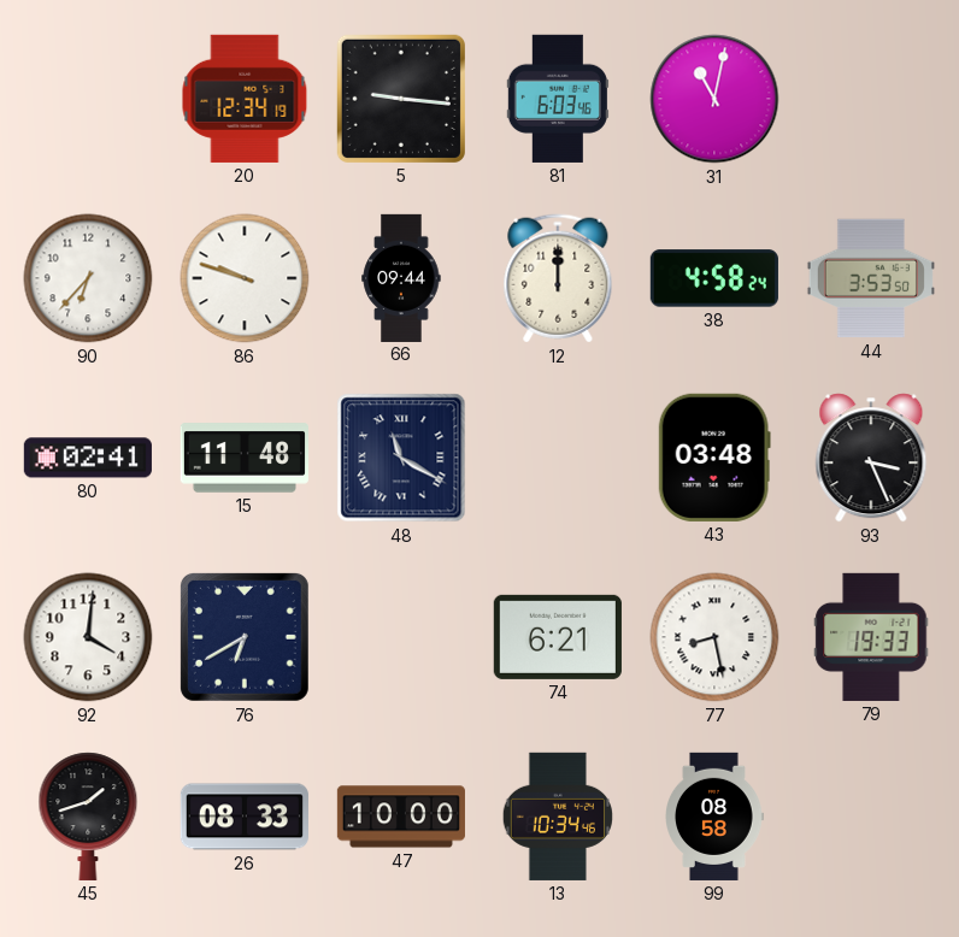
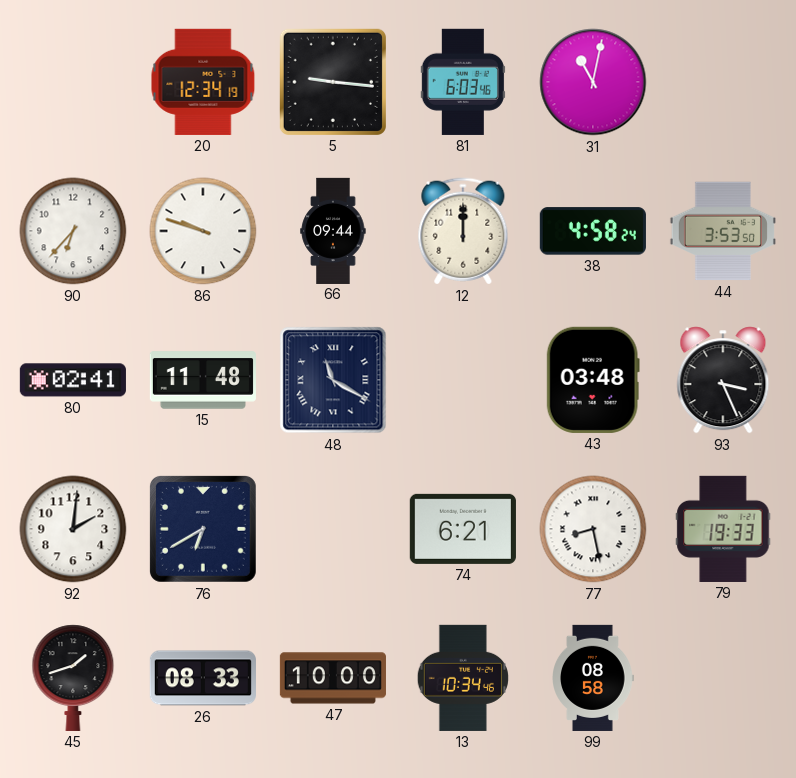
92: 4:01 -> 2:01
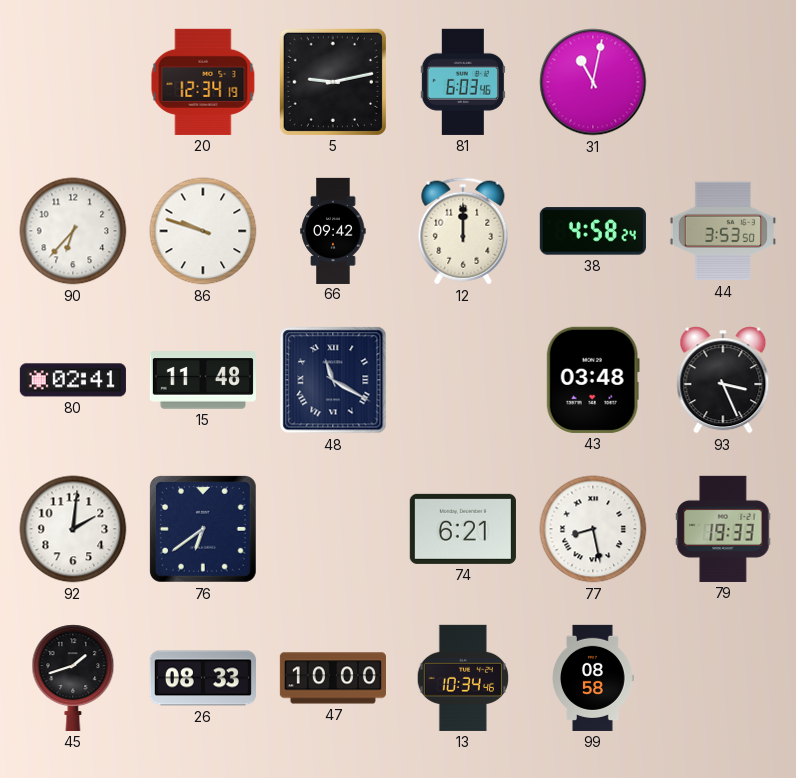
5: 9:16 -> 9:13
66: 09:44 -> 09:42
76: 6:40 -> 6:39
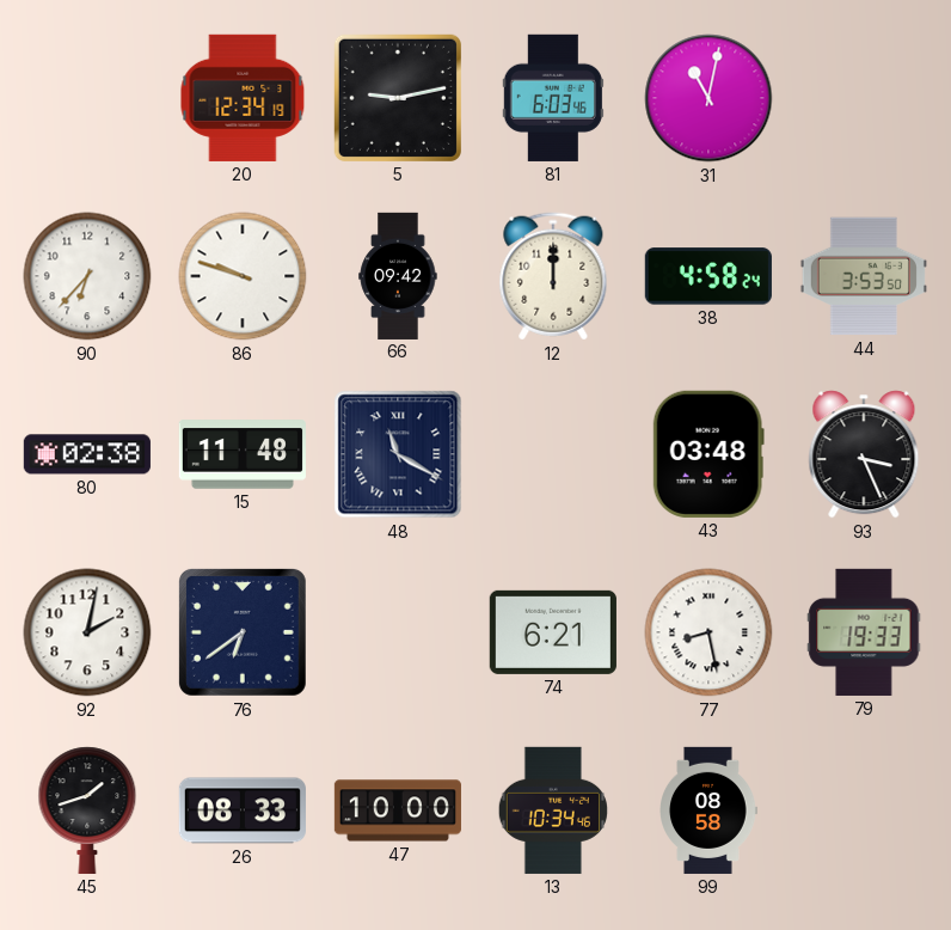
80: 02:41 -> 02:38
92: 2:01 -> 2:02
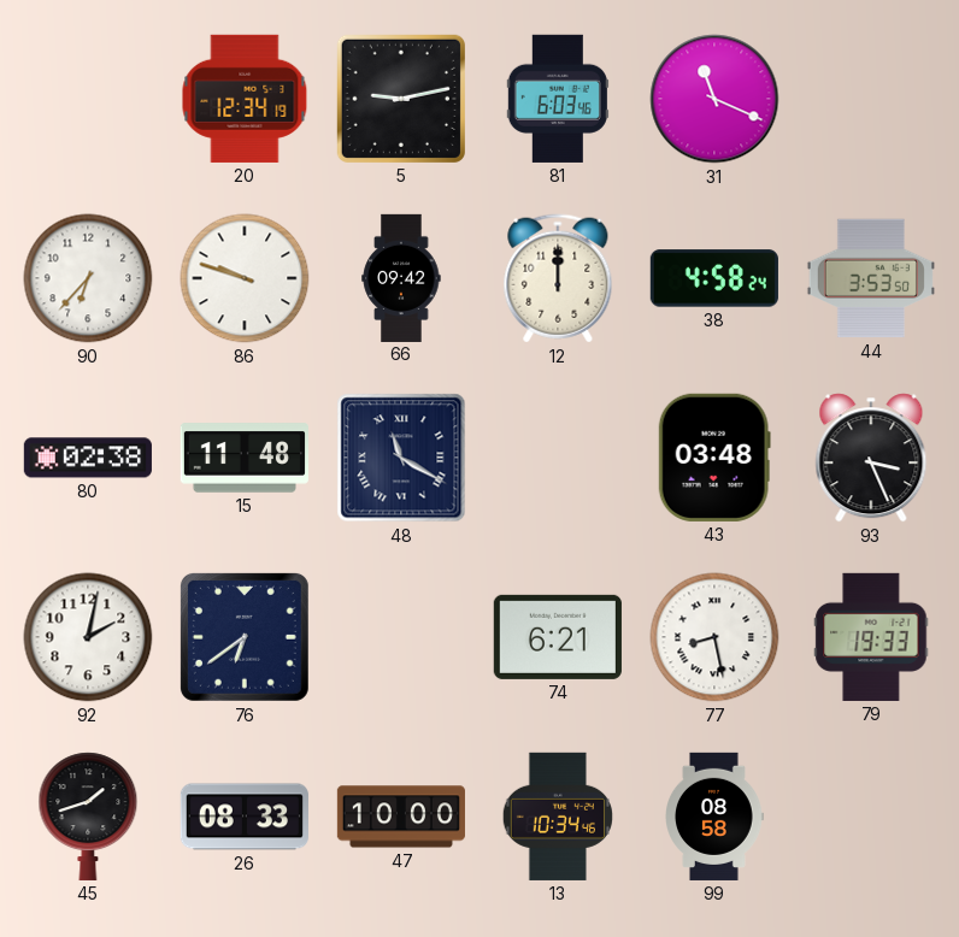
31: 11:02 -> 11:19
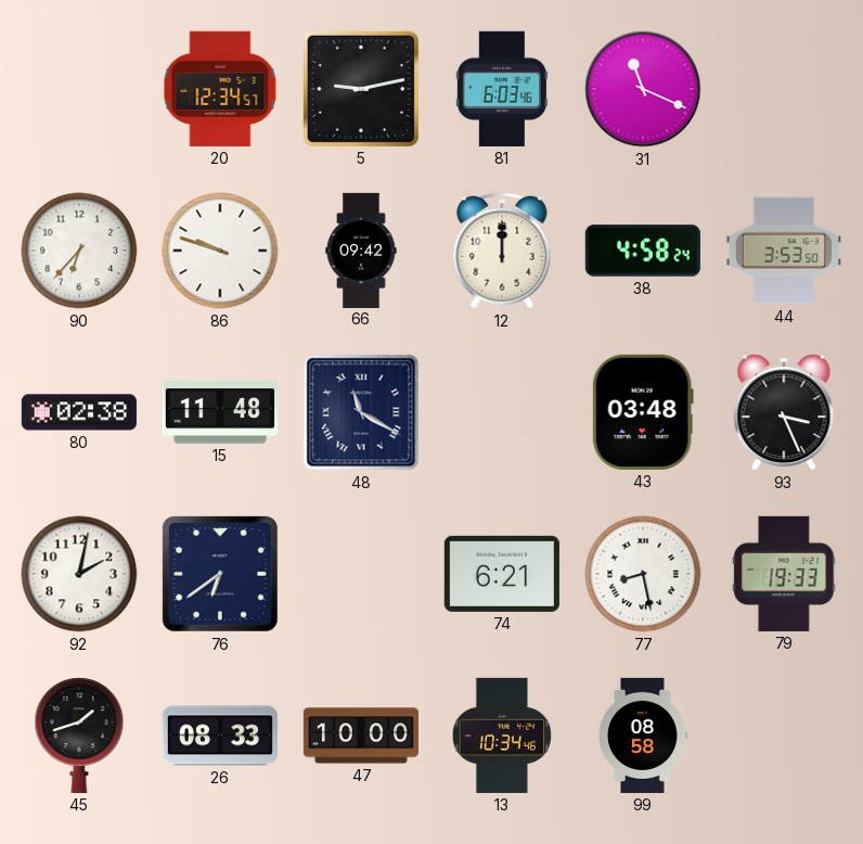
20: 12:34:19 -> 12:34:57
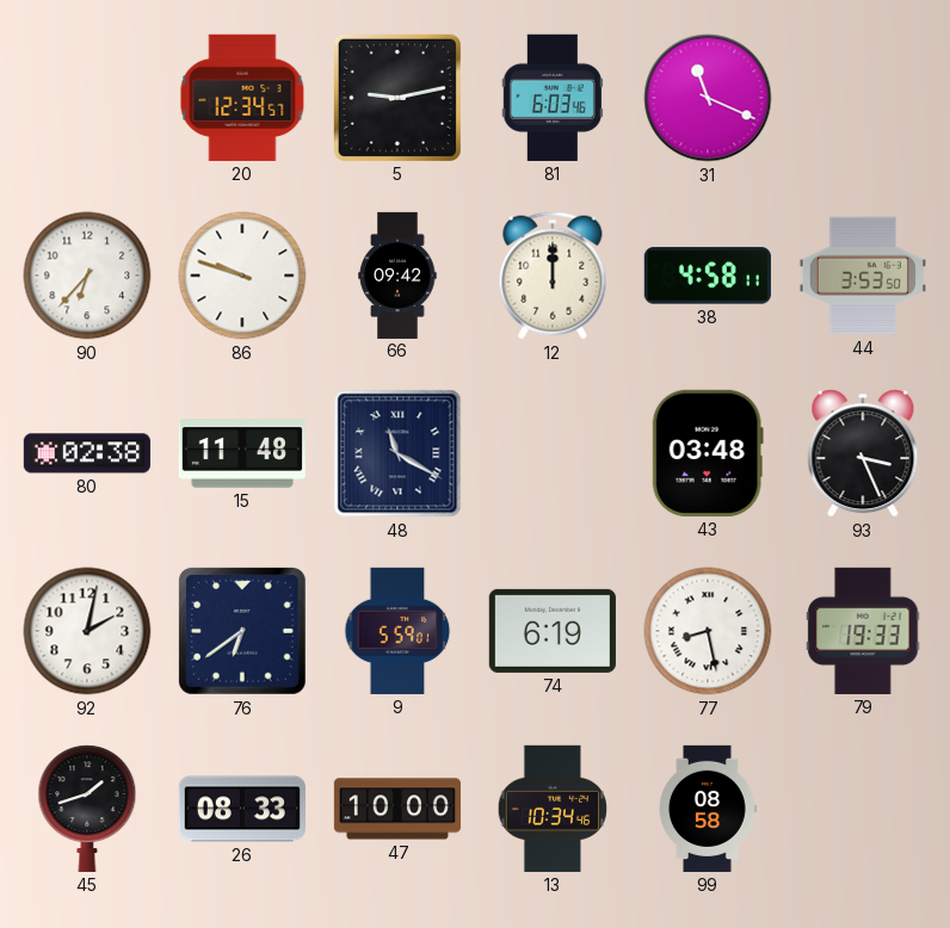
38: 4:58:24 -> 4:58:11
9: none -> 5:59
74: 6:21 -> 6:19
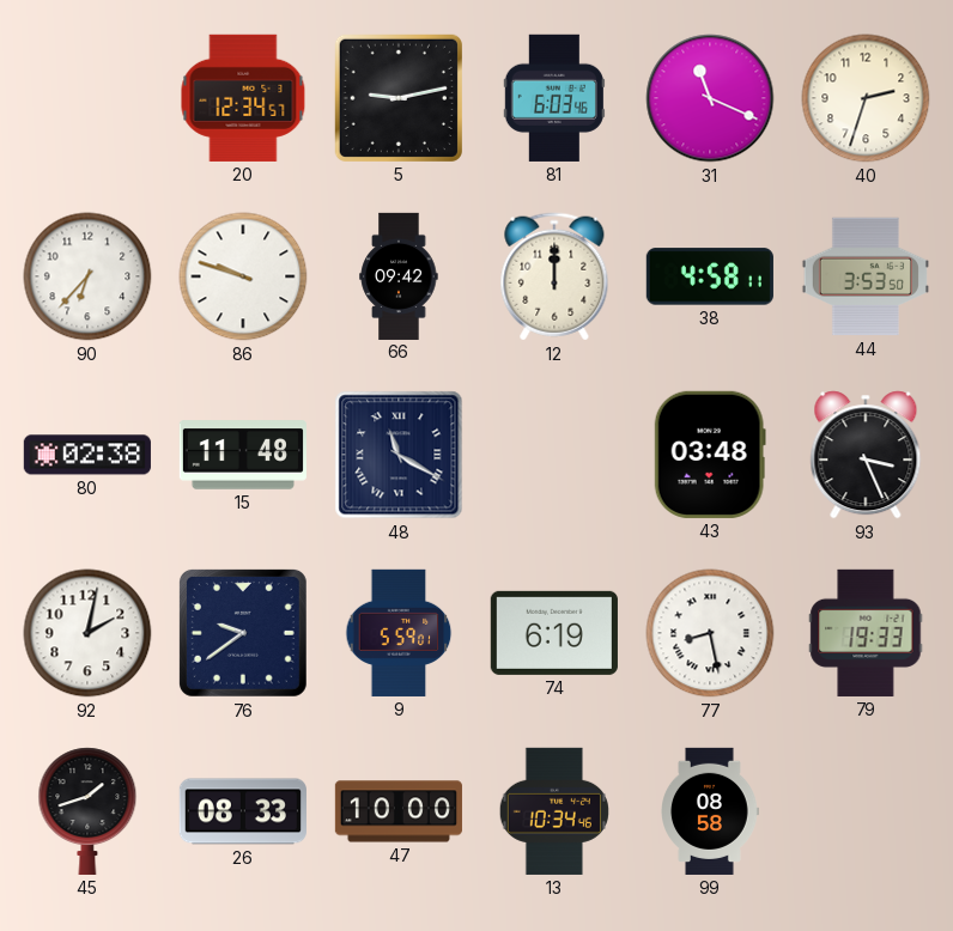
40: none -> 2:33
76: 6:39 -> 9:39
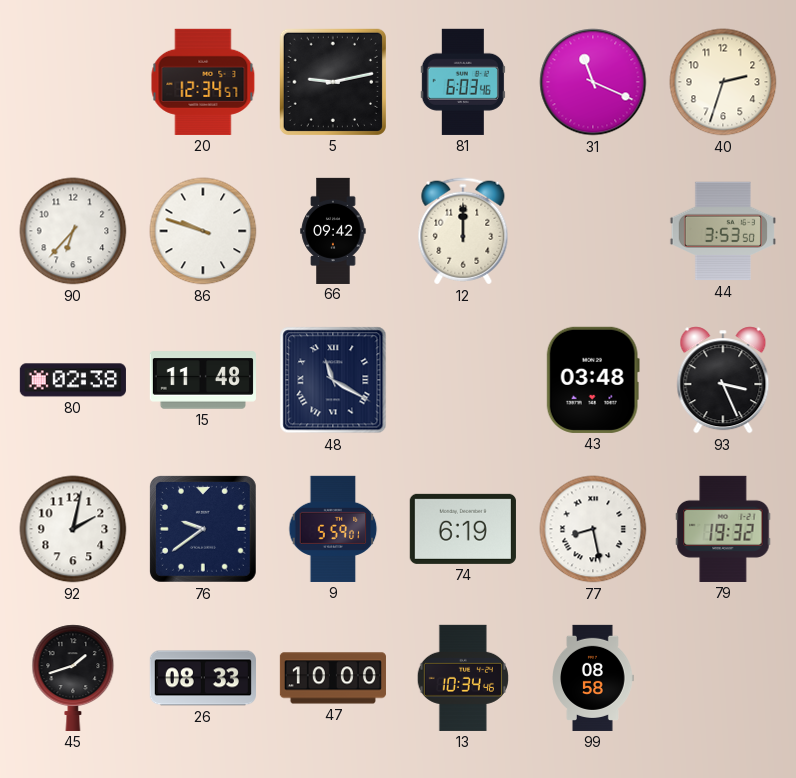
38: 4:58 -> none
79: 19:33 -> 19:32
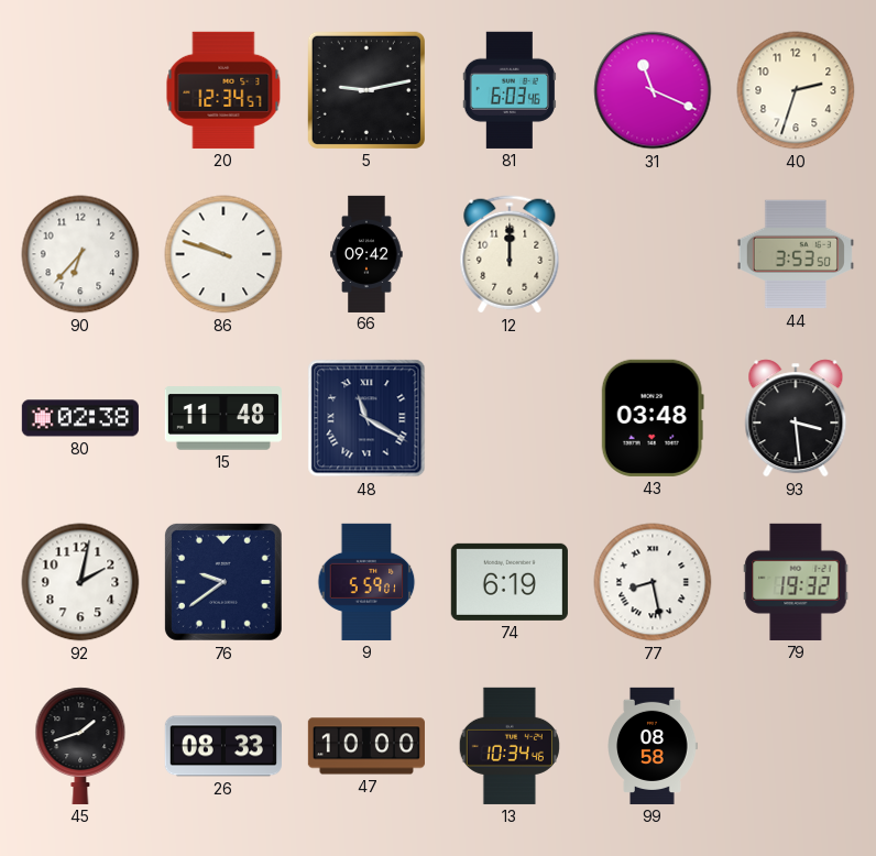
93: 3:26 -> 3:29
